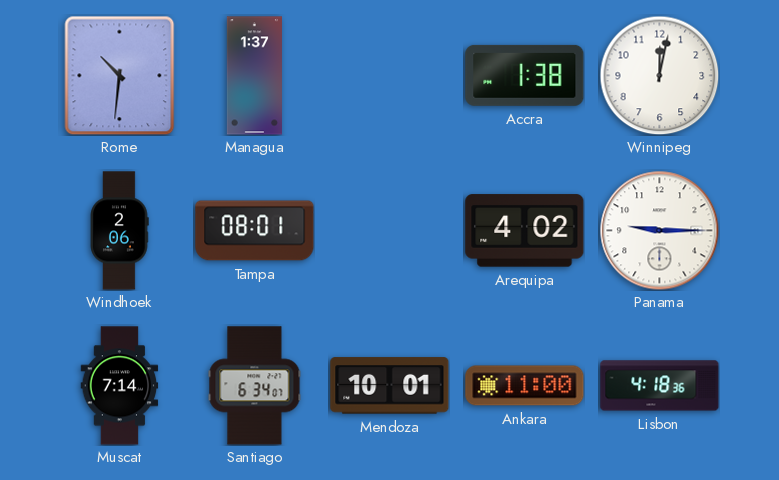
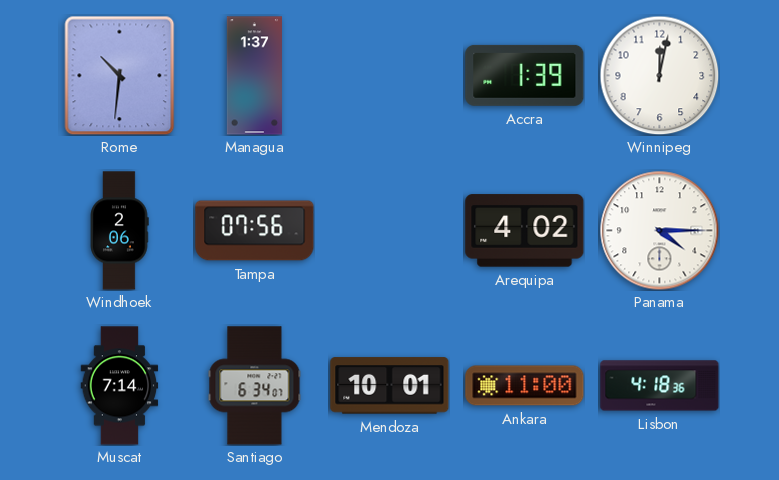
Accra: 1:38 -> 1:39
Tampa: 08:01 -> 07:56
Panama: 9:15 -> 4:15
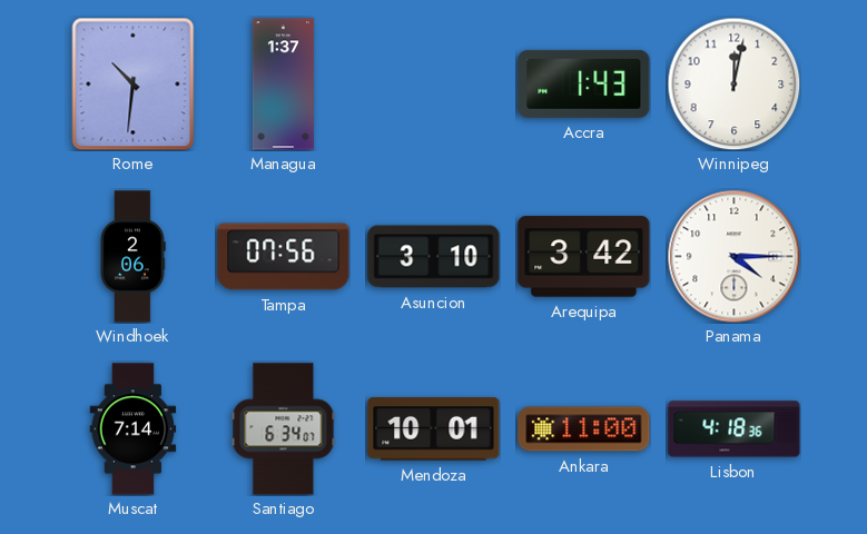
Accra: 1:39 -> 1:43
Asuncion: none -> 3:10
Arequipa: 4:02 -> 3:42
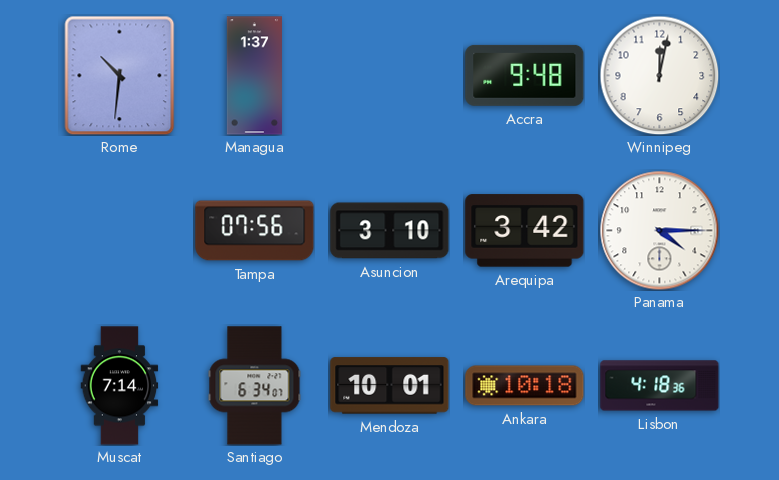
Accra: 1:43 -> 9:48
Windhoek: 2:06 -> none
Ankara: 11:00 -> 10:18
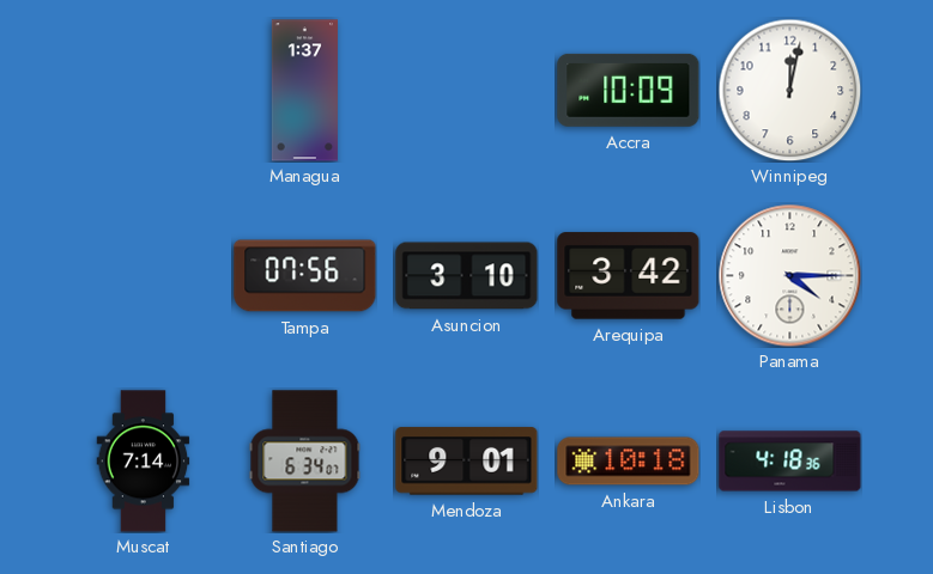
Rome: 10:31 -> none
Accra: 9:48 -> 10:09
Mendoza: 10:01 -> 9:01
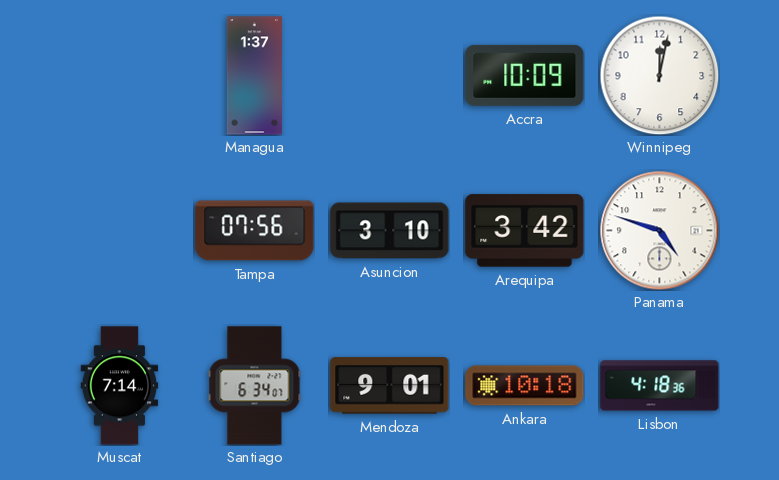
Panama: 4:15 -> 4:48
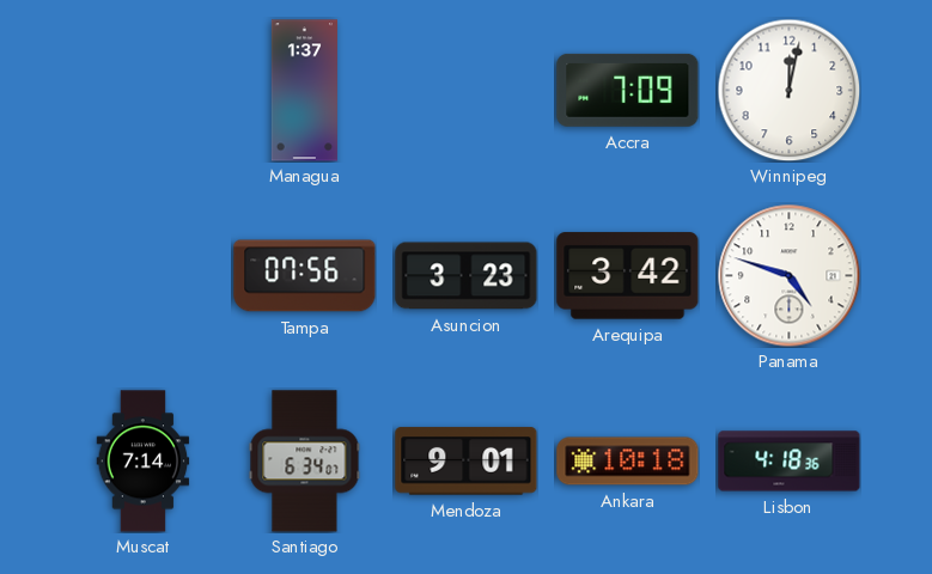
Accra: 10:09 -> 7:09
Asuncion: 3:10 -> 3:23
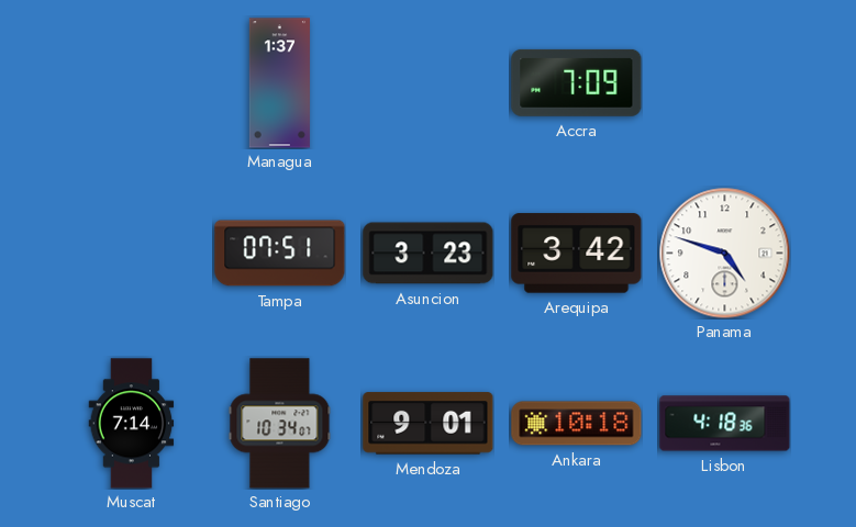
Winnipeg: 12:02 -> none
Tampa: 07:56 -> 07:51
Santiago: 6:34 -> 10:34
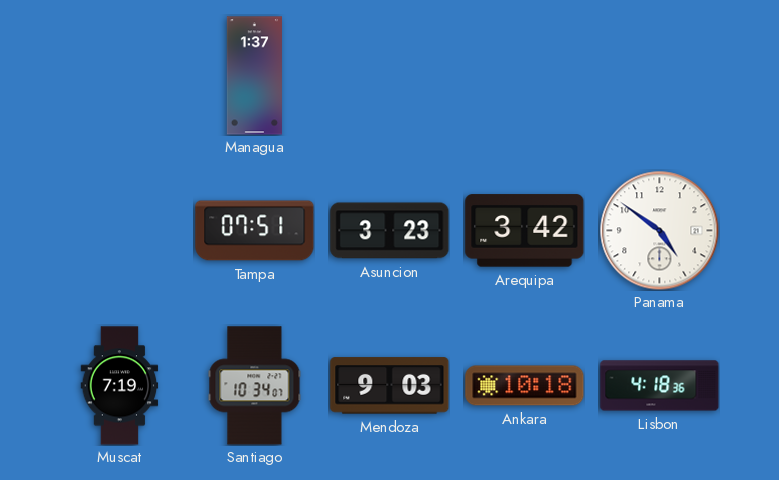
Accra: 7:09 -> none
Panama: 4:48 -> 4:51
Muscat: 7:14 -> 7:19
Mendoza: 9:01 -> 9:03
